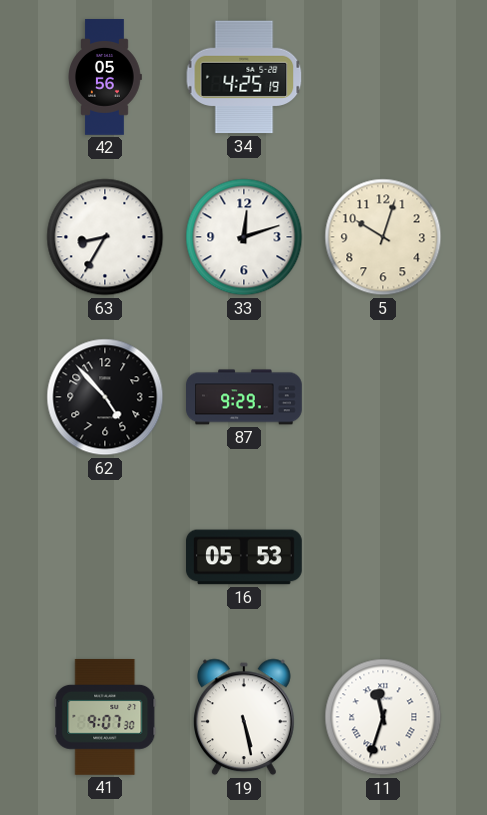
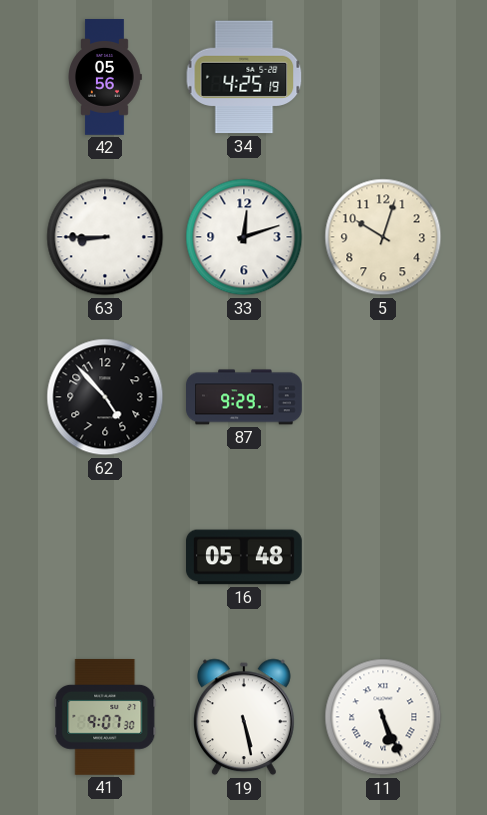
63: 8:35 -> 8:45
16: 05:53 -> 05:48
11: 11:33 -> 5:26
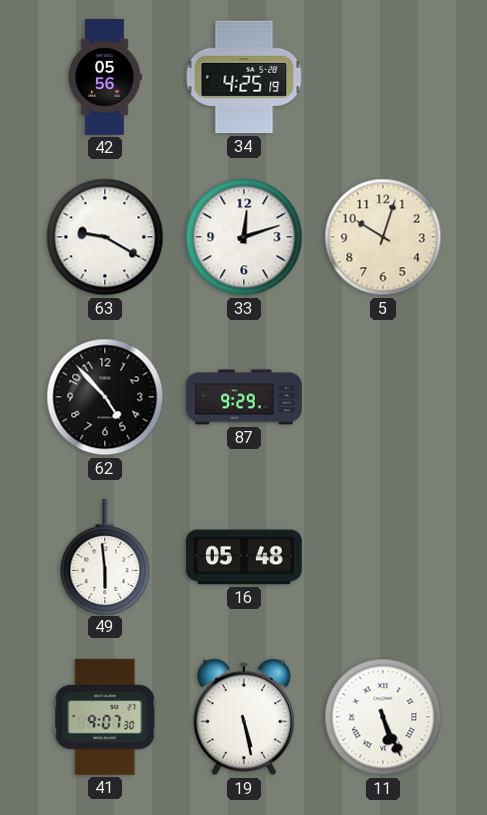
63: 8:45 -> 9:20
49: none -> 5:59
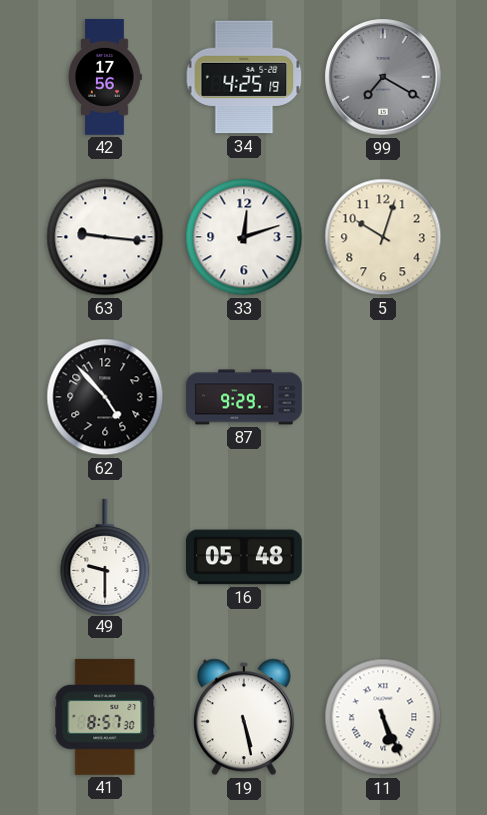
42: 05:56 -> 17:56
99: none -> 7:20
63: 9:20 -> 9:16
49: 5:59 -> 9:30
41: 9:07 -> 8:57
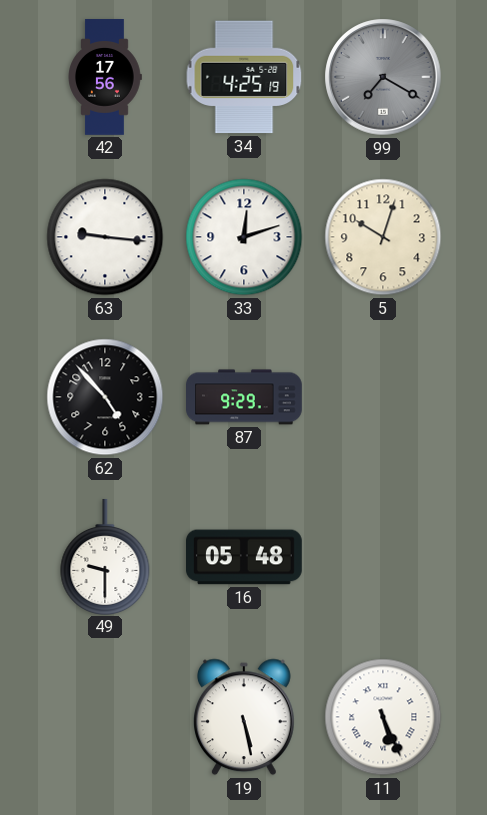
41: 8:57 -> none
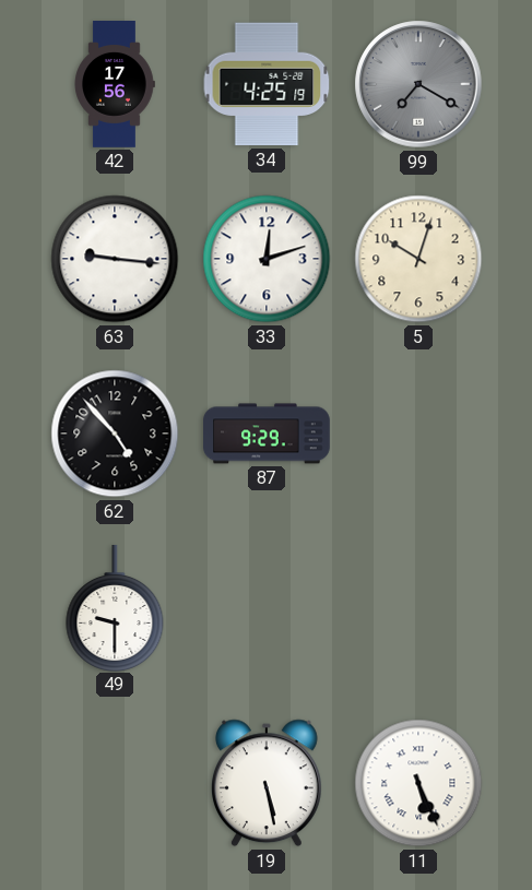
16: 05:48 -> none
